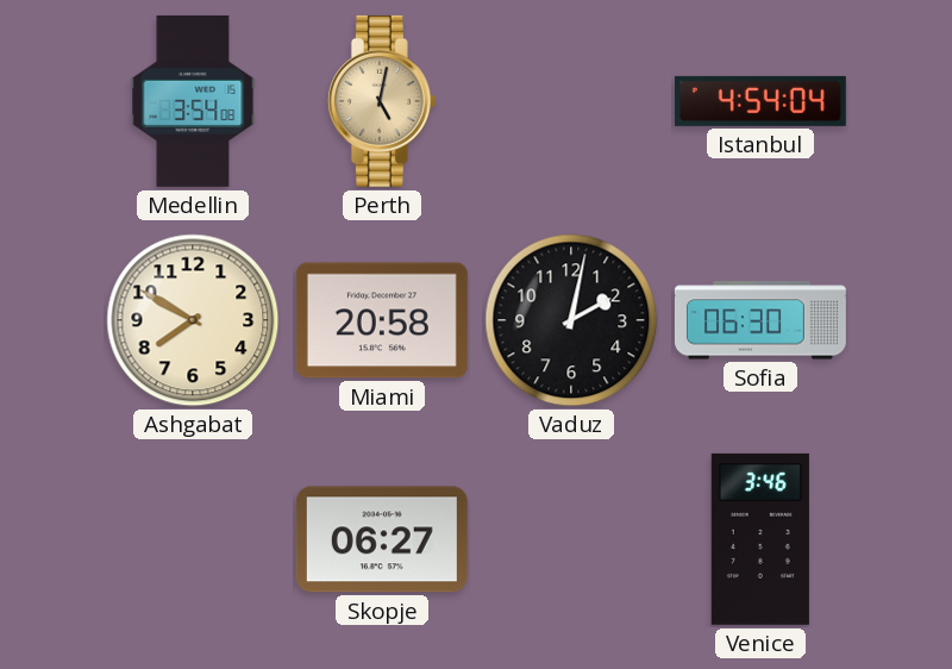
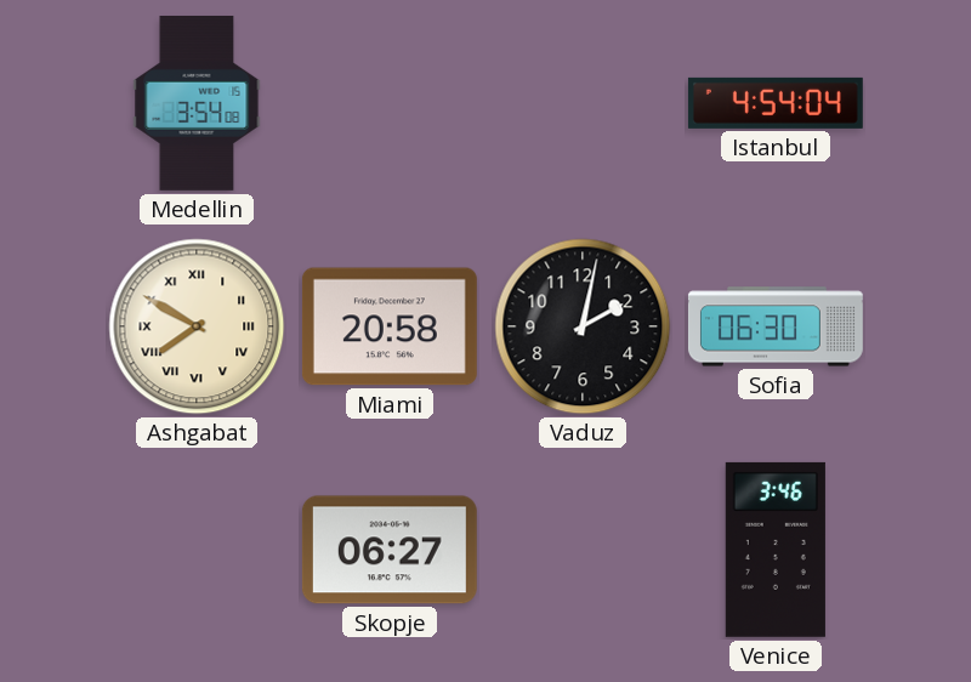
Perth: 5:02 -> none
Ashgabat numerals: Arabic -> Roman
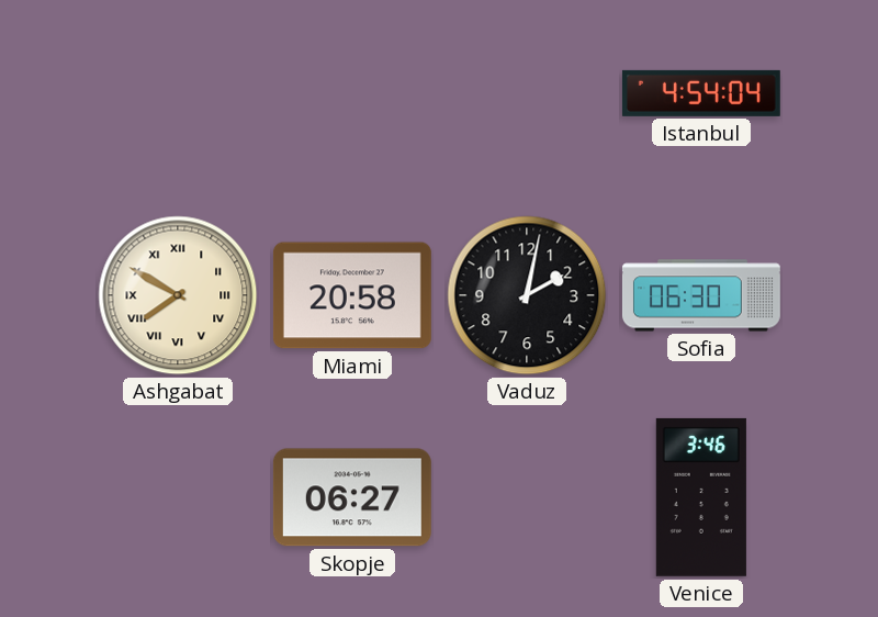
Medellin: 3:54 -> none
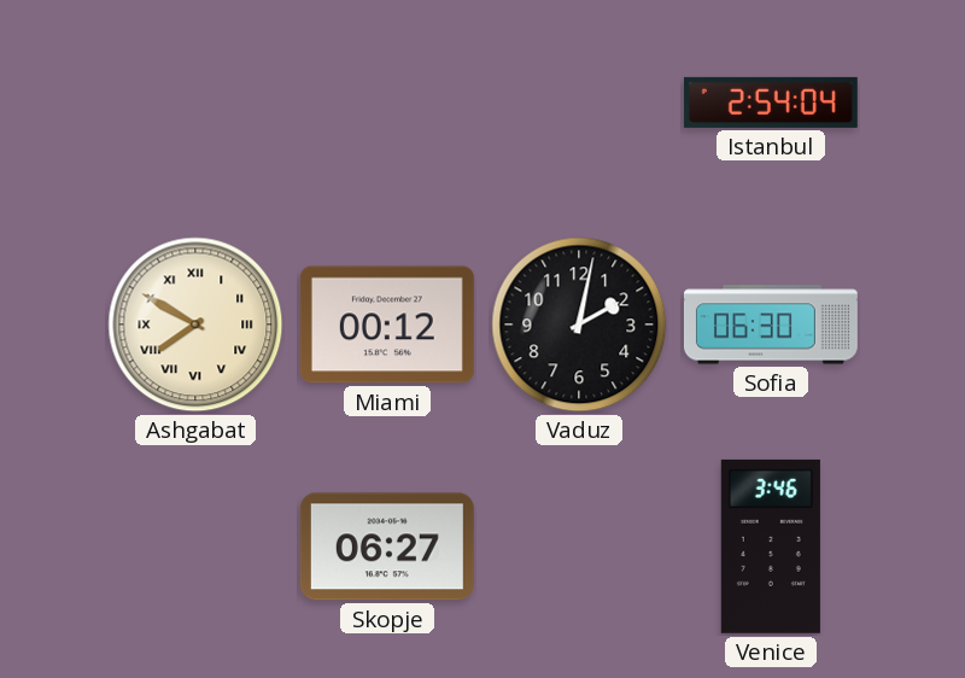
Istanbul: 4:54 -> 2:54
Miami: 20:58 -> 00:12
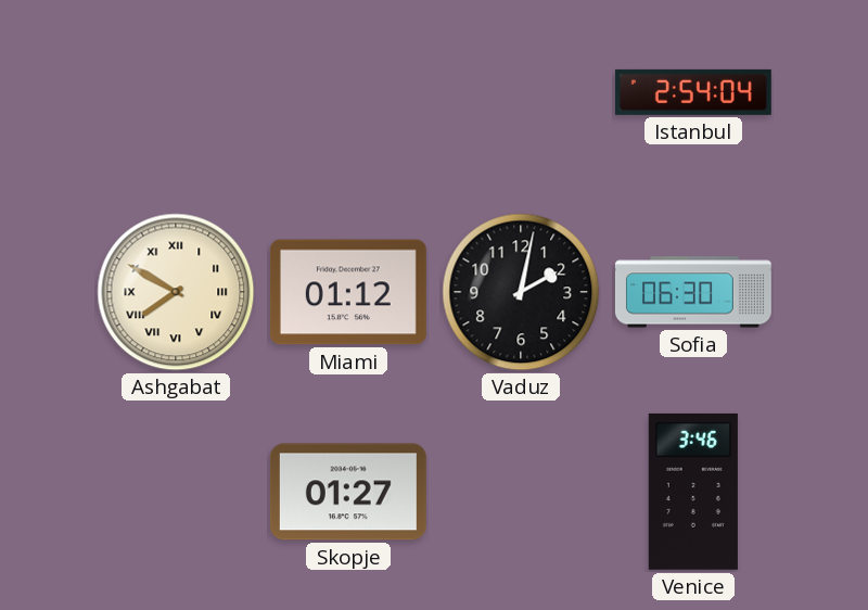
Miami: 00:12 -> 01:12
Skopje: 06:27 -> 01:27
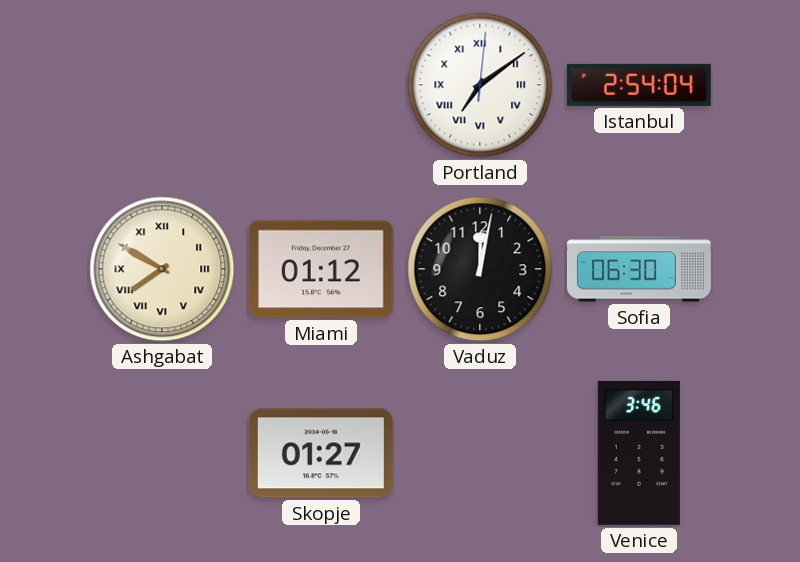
Portland: none -> 7:09
Vaduz: 2:02 -> 12:02
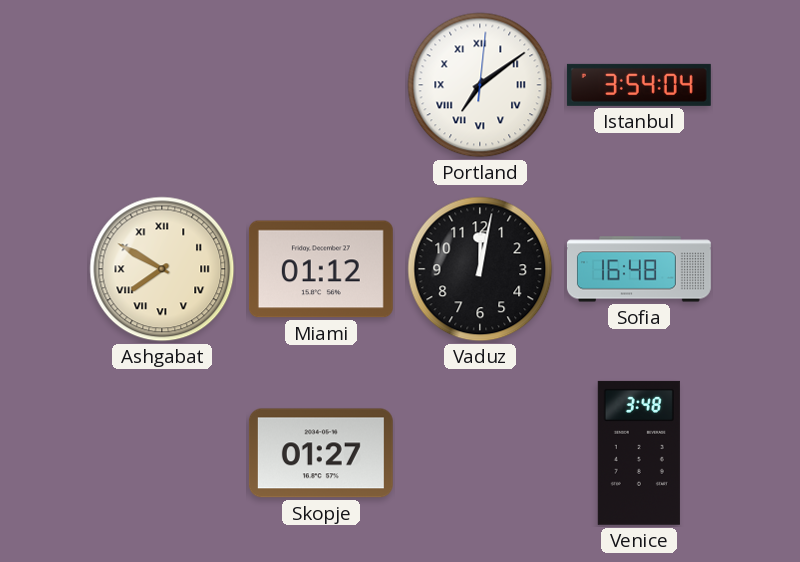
Istanbul: 2:54 -> 3:54
Sofia: 06:30 -> 16:48
Venice: 3:46 -> 3:48
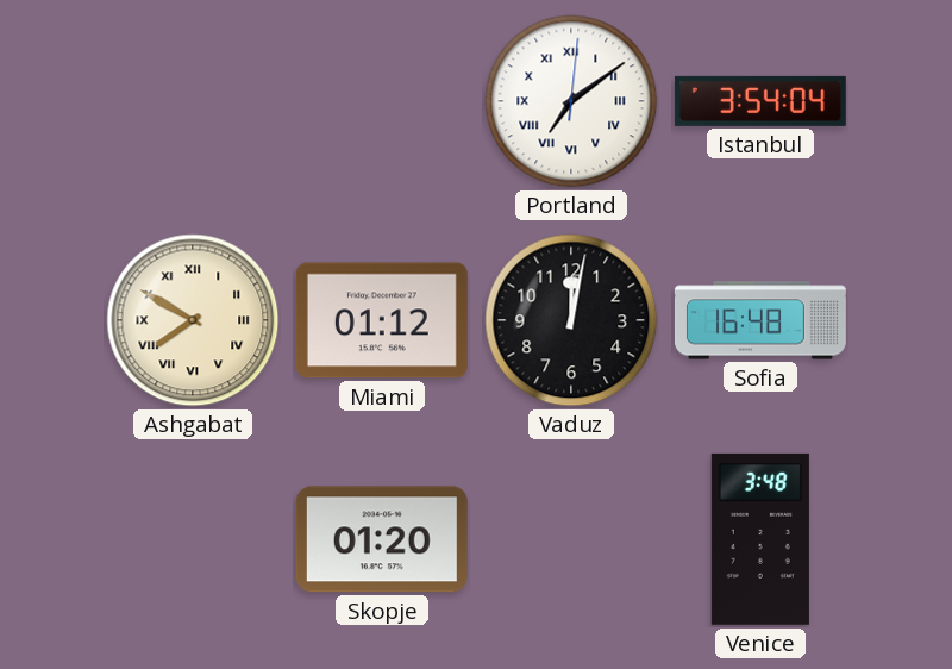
Skopje: 01:27 -> 01:20
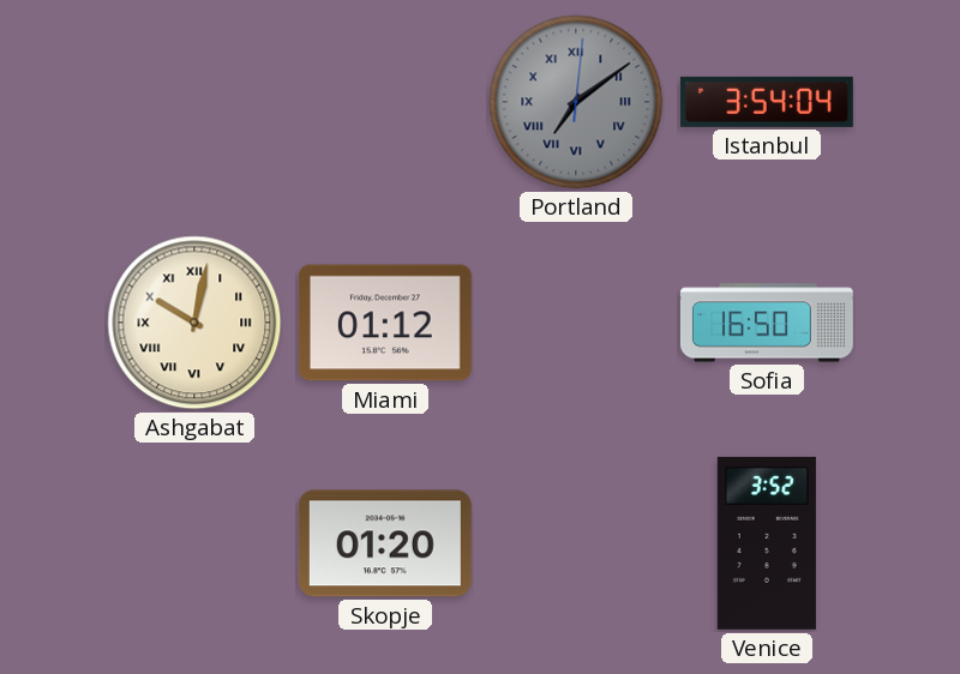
Portland dial: white -> grey
Ashgabat: 7:50 -> 10:02
Vaduz: 12:02 -> none
Sofia: 16:48 -> 16:50
Venice: 3:48 -> 3:52
